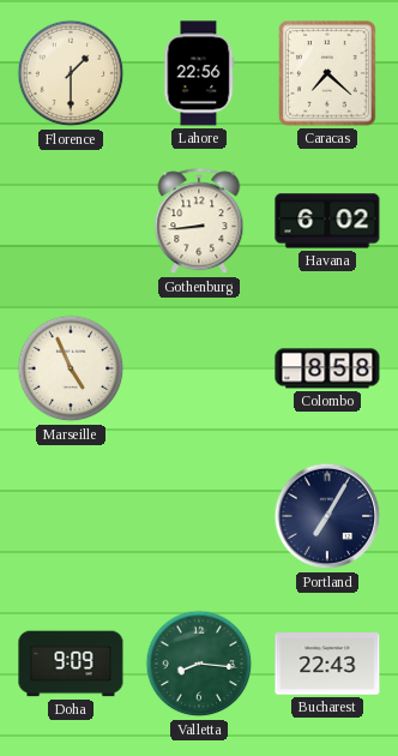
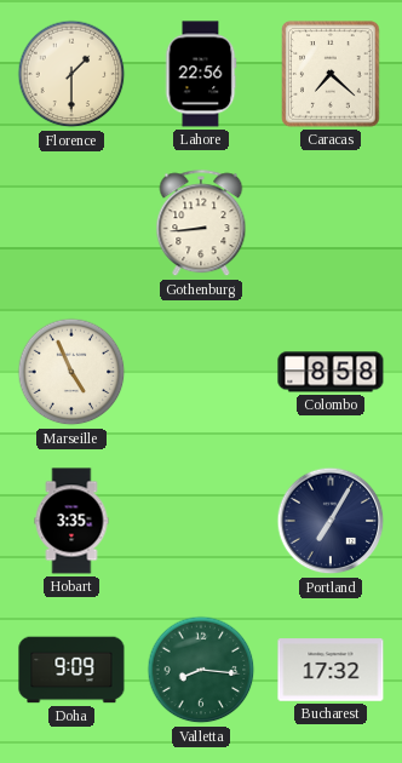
Havana: 6:02 -> none
Hobart: none -> 3:35
Bucharest: 22:43 -> 17:32
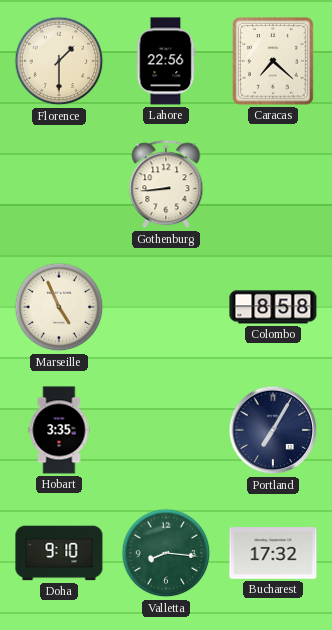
Doha: 9:09 -> 9:10
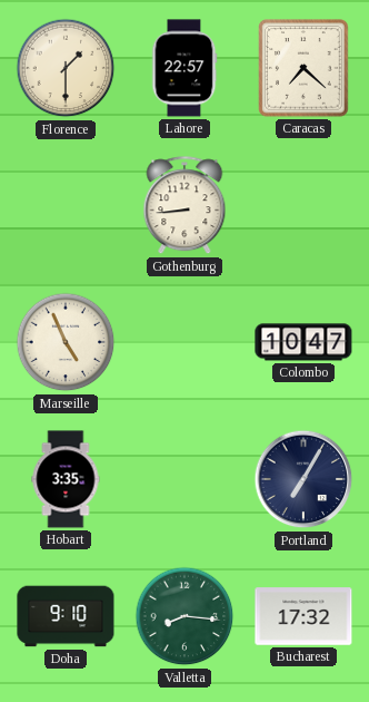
Lahore: 22:56 -> 22:57
Colombo: 8:58 -> 10:47
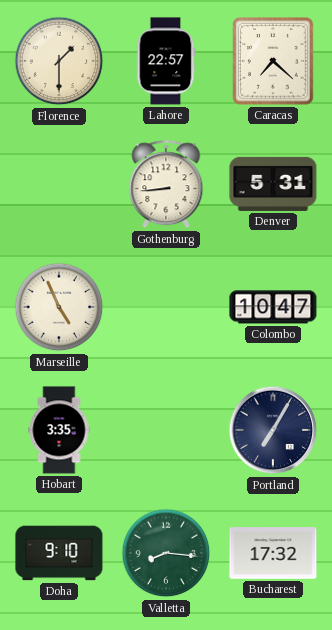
Denver: none -> 5:31
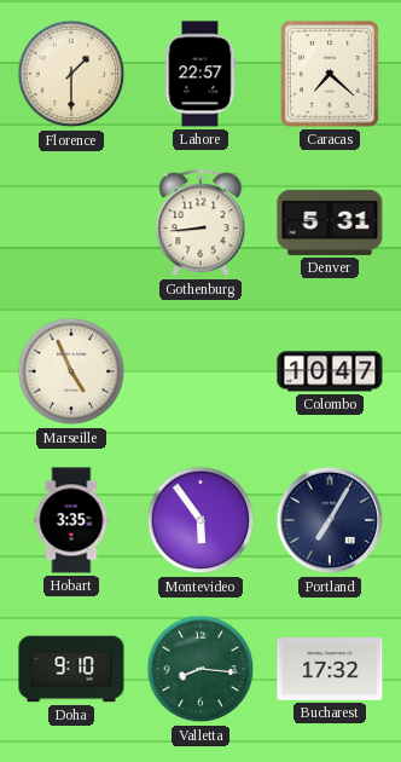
Montevideo: none -> 5:54
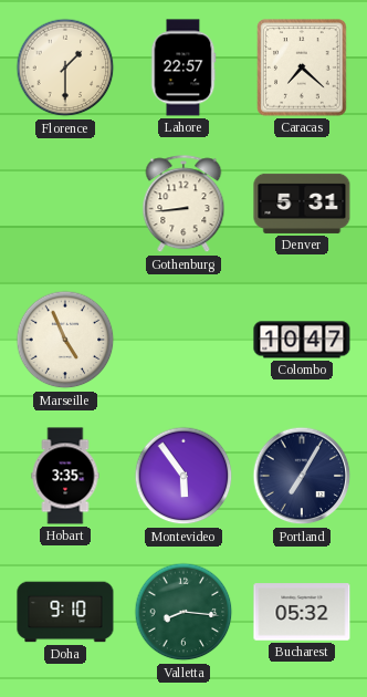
Bucharest: 17:32 -> 05:32
